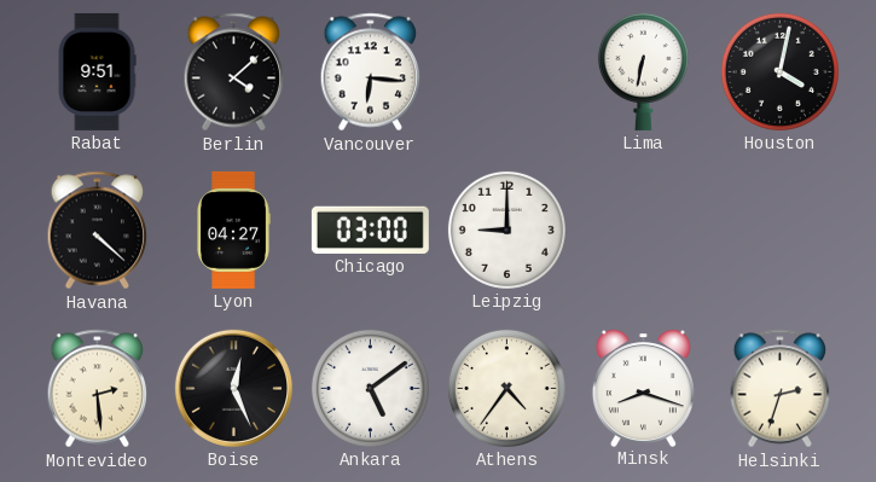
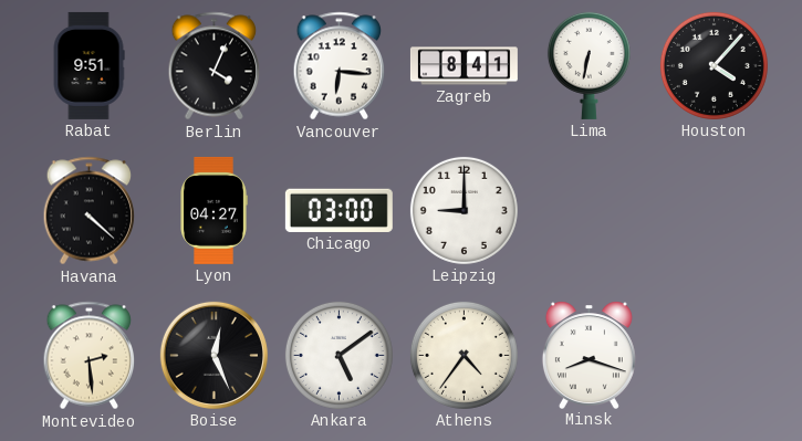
Berlin: 4:08 -> 4:04
Zagreb: none -> 8:41
Houston: 4:02 -> 4:07
Helsinki: 2:33 -> none
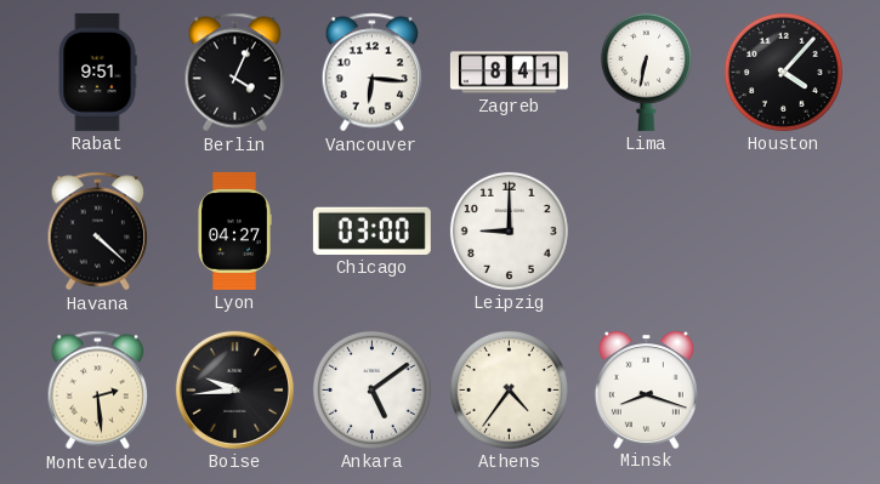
Boise: 12:26 -> 9:44
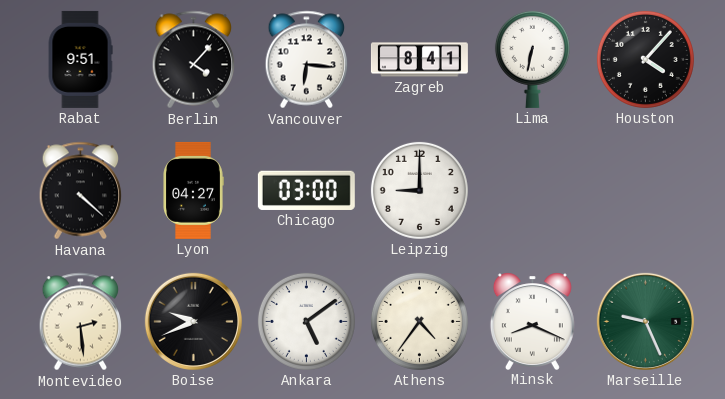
Berlin: 4:04 -> 4:07
Boise: 9:44 -> 9:41
Minsk: 8:18 -> 8:19
Marseille: none -> 9:26
